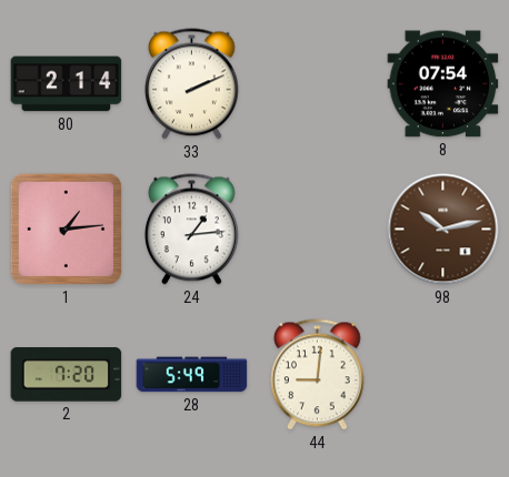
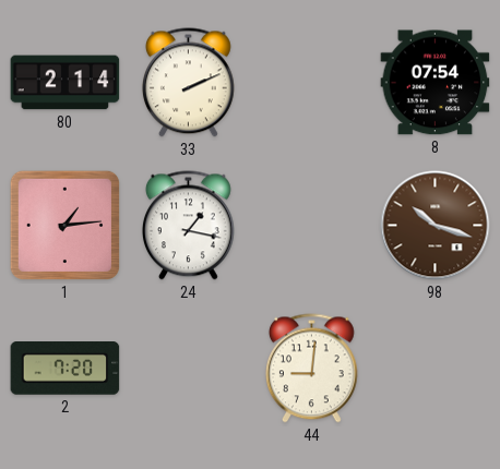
24: 1:14 -> 1:17
98: 10:13 -> 10:18
28: 5:49 -> none
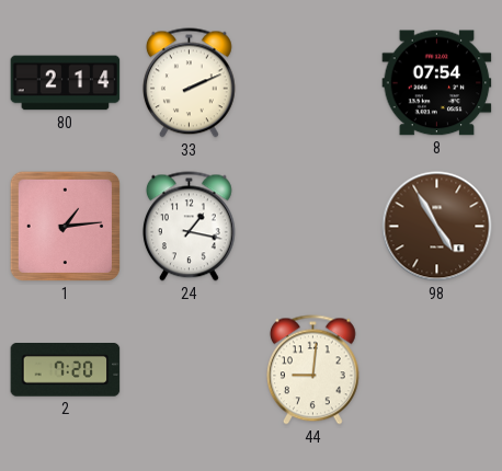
98: 10:18 -> 4:55
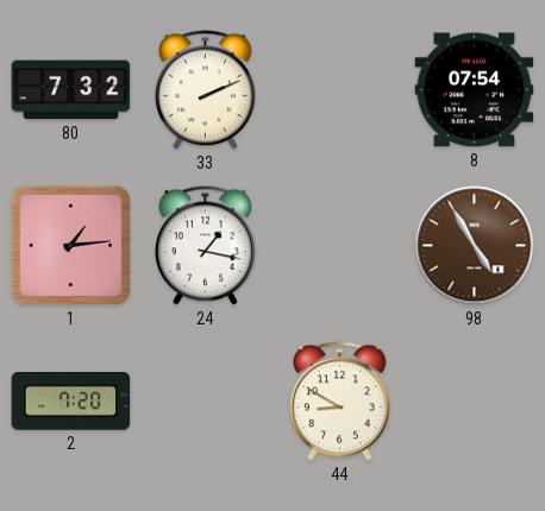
80: 2:14 -> 7:32
44: 9:01 -> 8:50
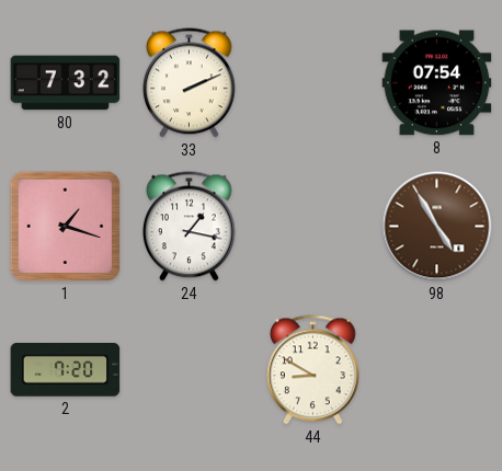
1: 1:14 -> 1:18
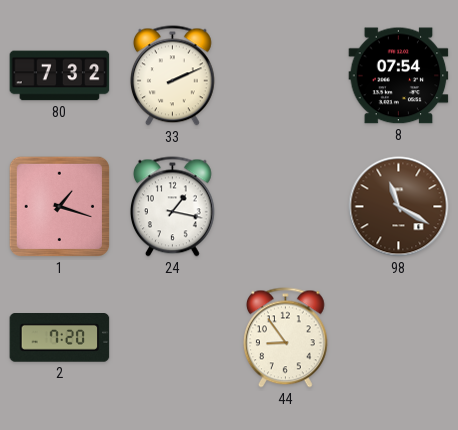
98: 4:55 -> 11:20
44: 8:50 -> 8:54
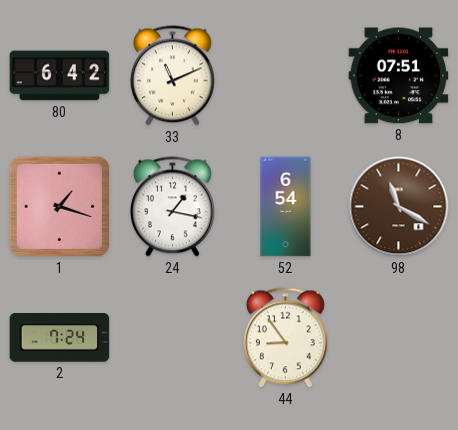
80: 7:32 -> 6:42
33: 2:11 -> 11:11
8: 07:54 -> 07:51
52: none -> 6:54
2: 7:20 -> 7:24
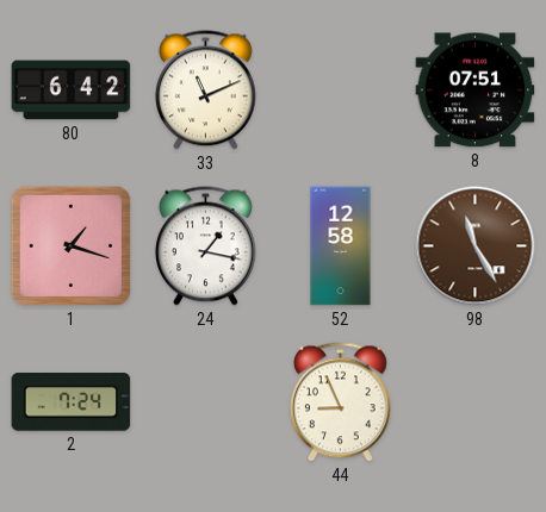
52: 6:54 -> 12:58
98: 11:20 -> 11:25
44: 8:54 -> 8:56
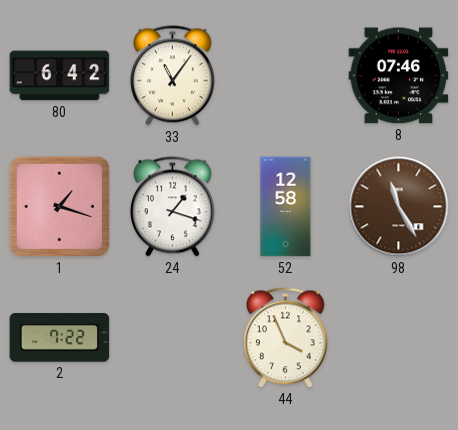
33: 11:11 -> 11:06
8: 07:51 -> 07:46
24: 1:17 -> 1:18
2: 7:24 -> 7:22
44: 8:56 -> 3:56
